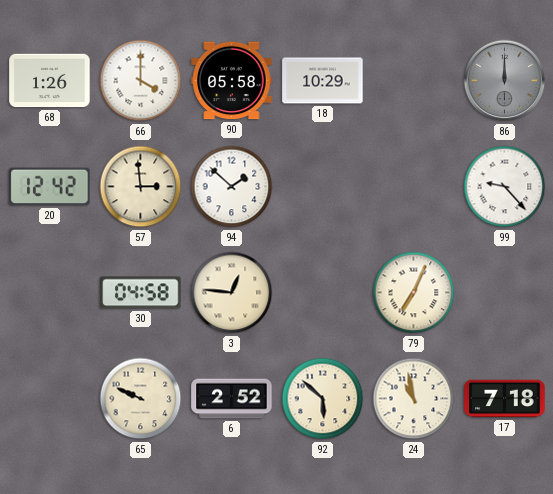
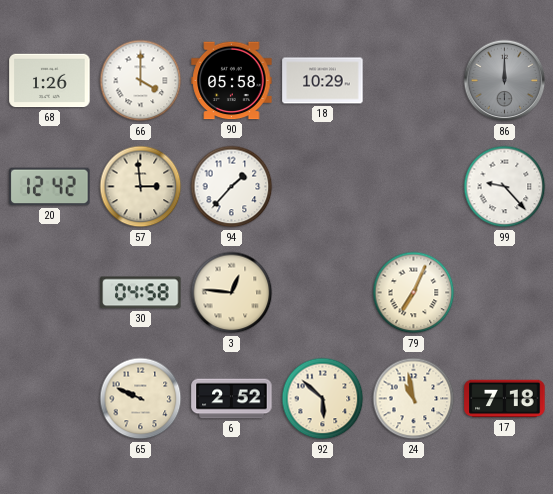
94: 1:52 -> 1:37
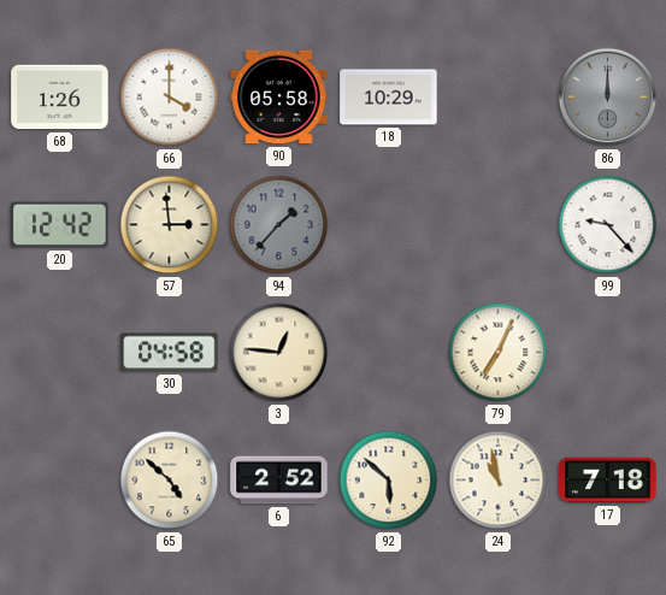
94 dial: white -> grey
65: 9:49 -> 4:52
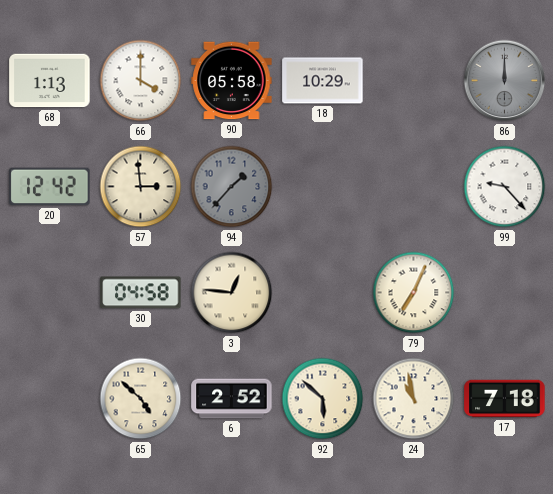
68: 1:26 -> 1:13
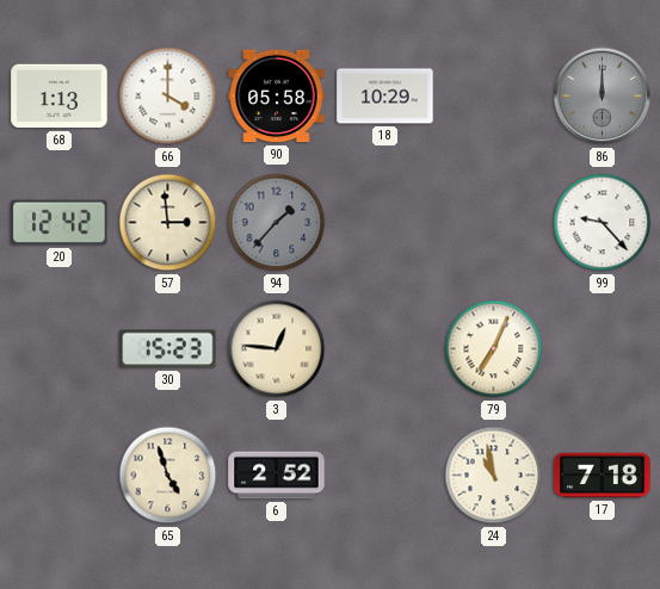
30: 04:58 -> 15:23
65: 4:52 -> 4:57
92: 5:52 -> none
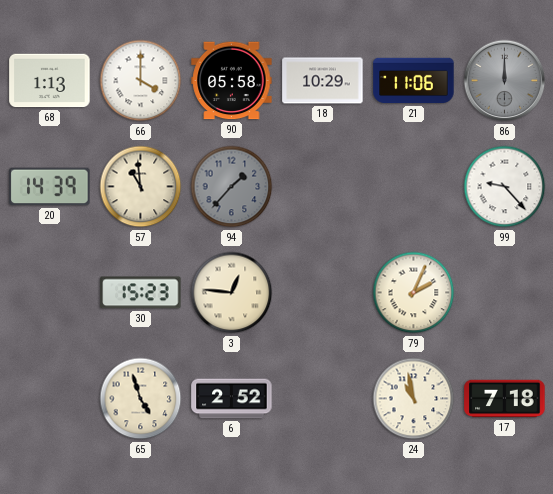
21: none -> 11:06
20: 12:42 -> 14:39
57: 2:59 -> 10:59
79: 7:04 -> 2:04
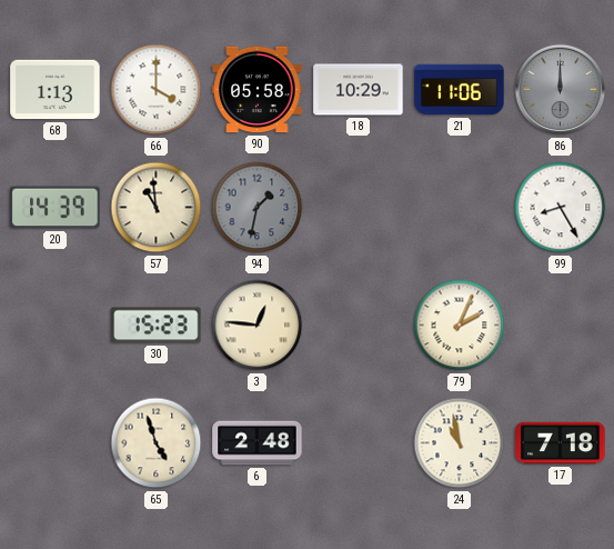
94: 1:37 -> 1:32
99: 9:23 -> 8:25
6: 2:52 -> 2:48
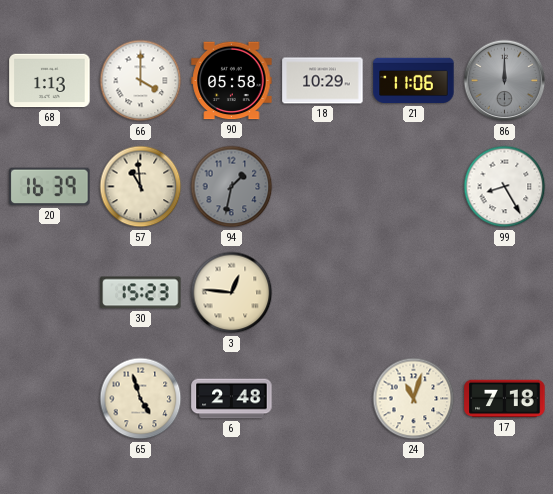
20: 14:39 -> 16:39
79: 2:04 -> none
24: 10:58 -> 11:03
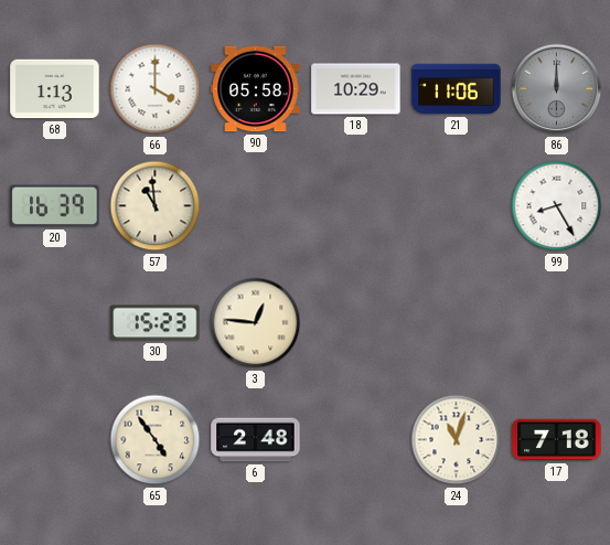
94: 1:32 -> none
65: 4:57 -> 4:54
